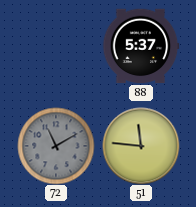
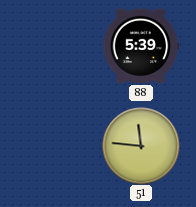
88: 5:37 -> 5:39
72: 11:10 -> none
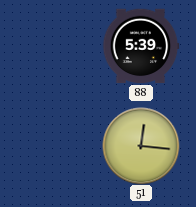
51: 11:46 -> 12:16
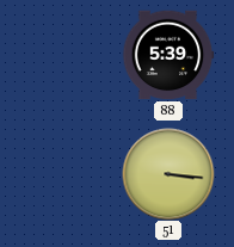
51: 12:16 -> 3:16
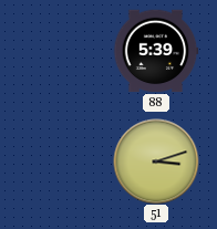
51: 3:16 -> 3:12
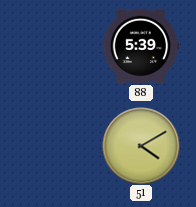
51: 3:12 -> 4:10
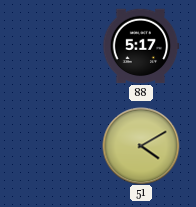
88: 5:39 -> 5:17
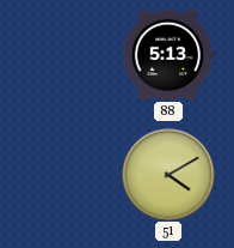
88: 5:17 -> 5:13
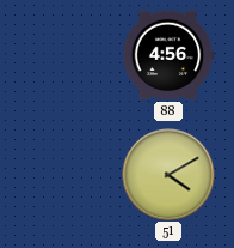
88: 5:13 -> 4:56
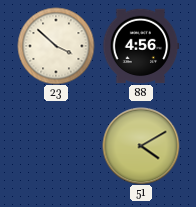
23: none -> 3:52
